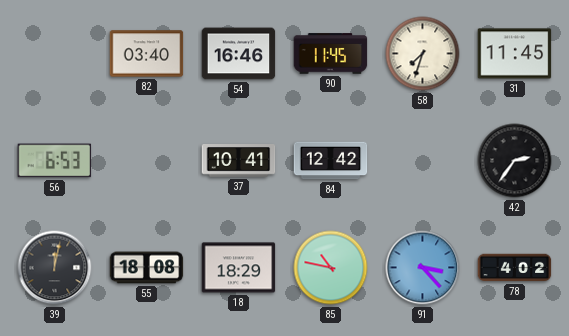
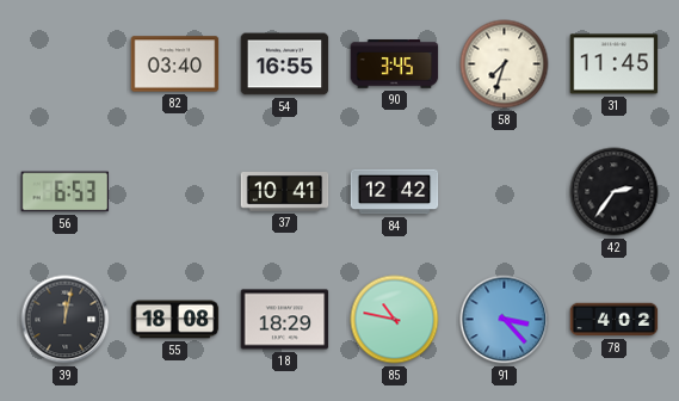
54: 16:46 -> 16:55
90: 11:45 -> 3:45
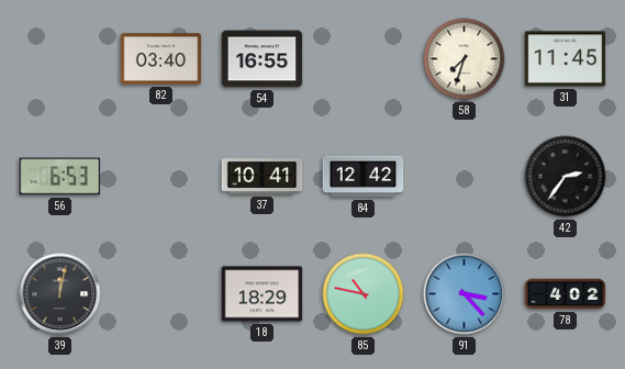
90: 3:45 -> none
55: 18:08 -> none
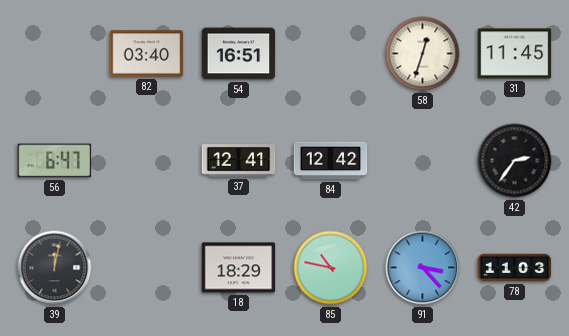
54: 16:55 -> 16:51
58: 7:33 -> 12:33
56: 6:53 -> 6:47
37: 10:41 -> 12:41
78: 4:02 -> 11:03
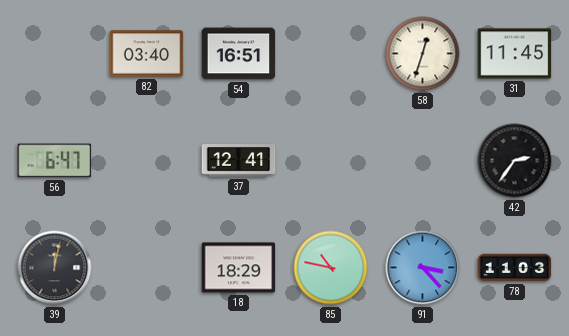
84: 12:42 -> none
